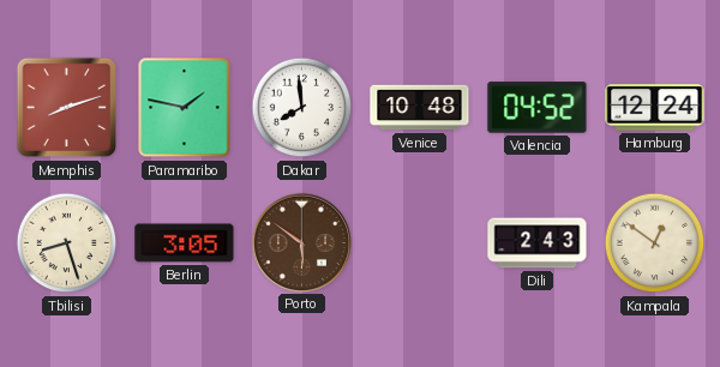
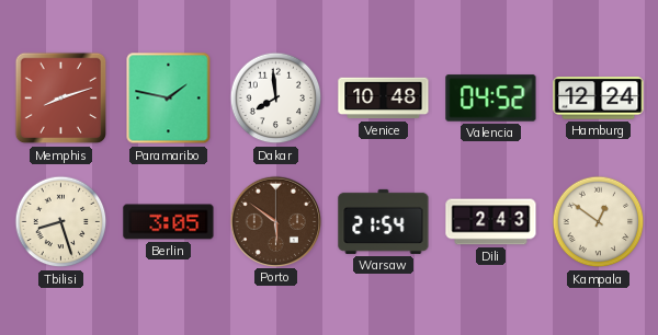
Warsaw: none -> 21:54
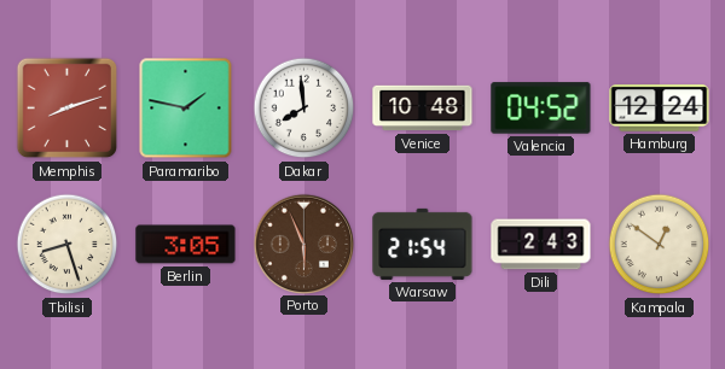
Porto: 5:51 -> 5:56
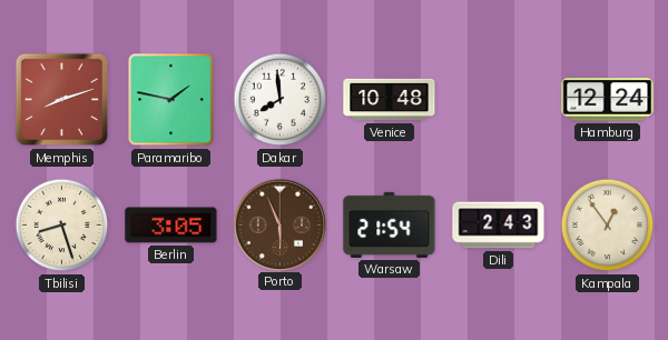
Valencia: 04:52 -> none
Kampala: 12:51 -> 12:54
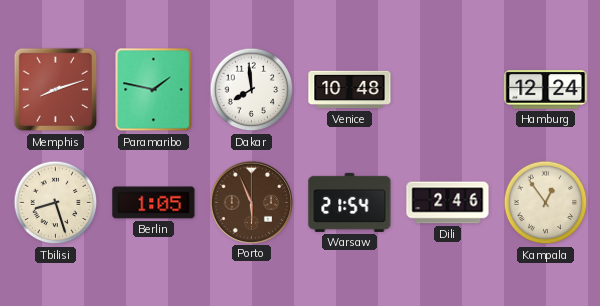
Berlin: 3:05 -> 1:05
Dili: 2:43 -> 2:46
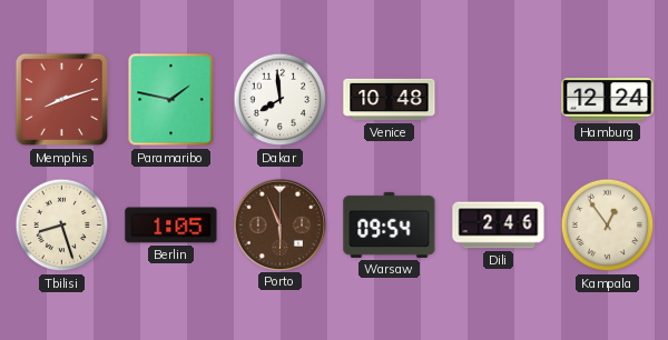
Warsaw: 21:54 -> 09:54
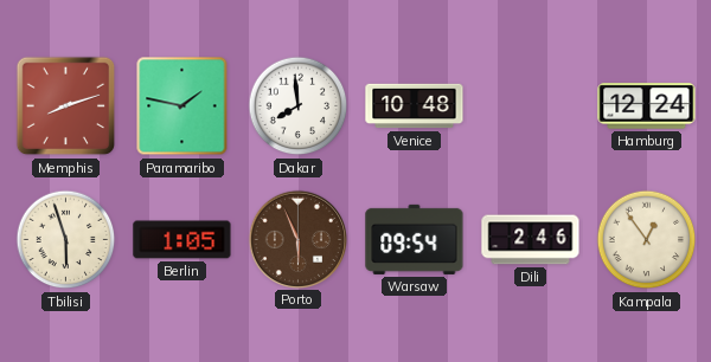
Tbilisi: 8:27 -> 5:57
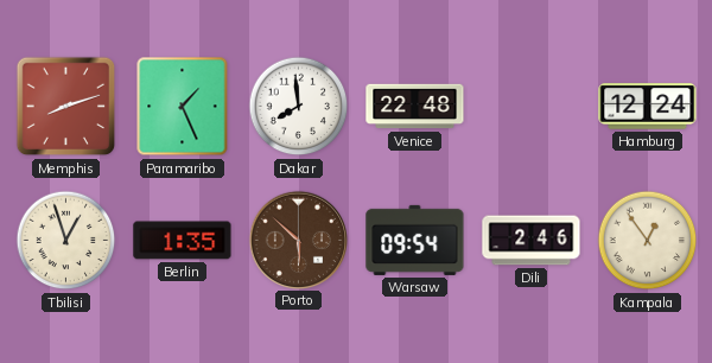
Paramaribo: 1:47 -> 1:26
Venice: 10:48 -> 22:48
Tbilisi: 5:57 -> 12:57
Berlin: 1:05 -> 1:35
Porto: 5:56 -> 5:52
